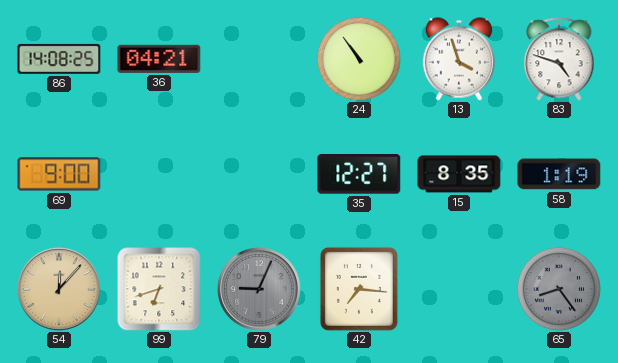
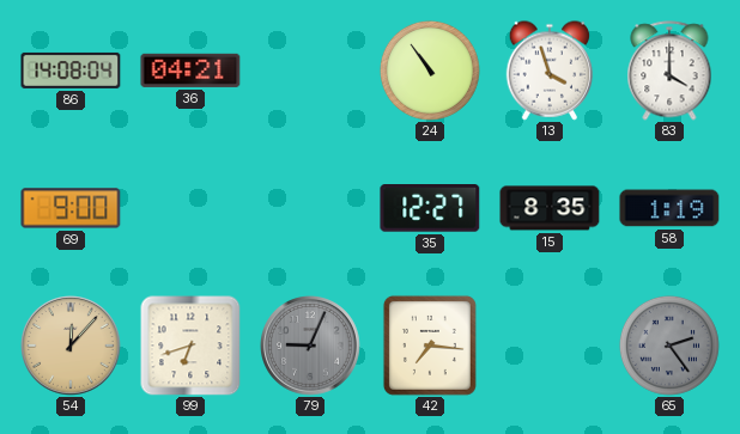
86: 14:08:25 -> 14:08:04
83: 4:48 -> 4:00
65: 8:24 -> 2:24
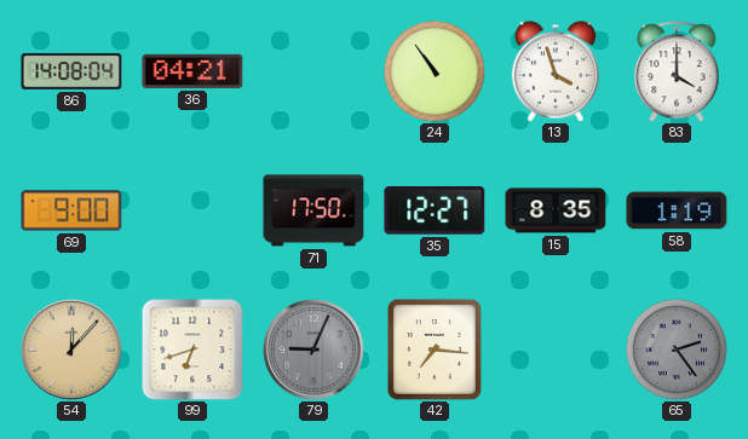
71: none -> 17:50
